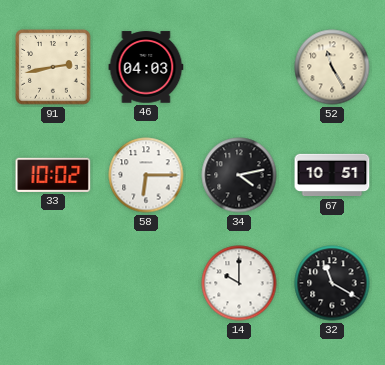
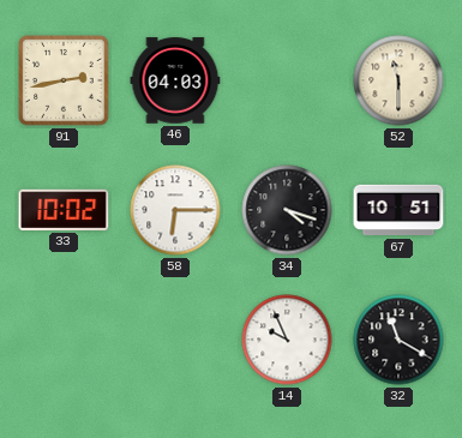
52: 11:25 -> 11:30
34: 4:13 -> 4:18
14: 10:00 -> 9:56
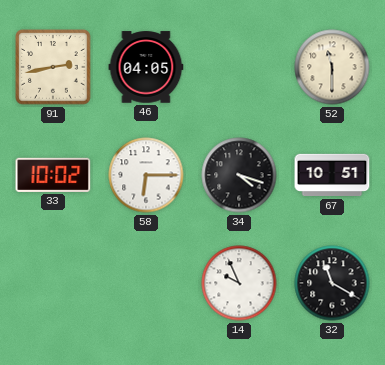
46: 04:03 -> 04:05
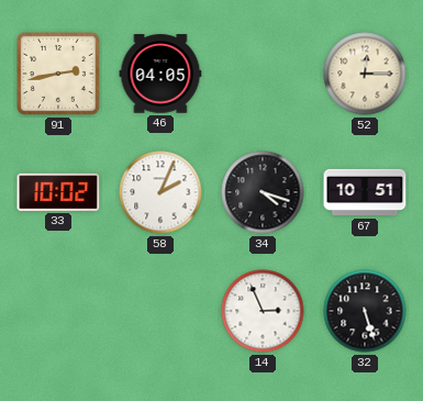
52: 11:30 -> 12:15
58: 6:15 -> 2:04
14: 9:56 -> 2:56
32: 11:20 -> 5:27
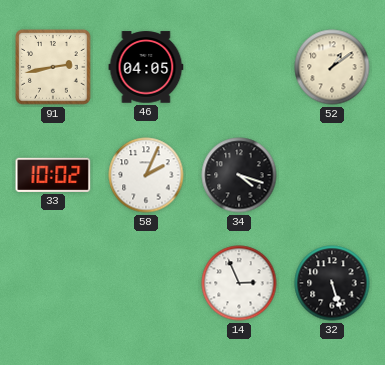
52: 12:15 -> 1:09
67: 10:51 -> none
